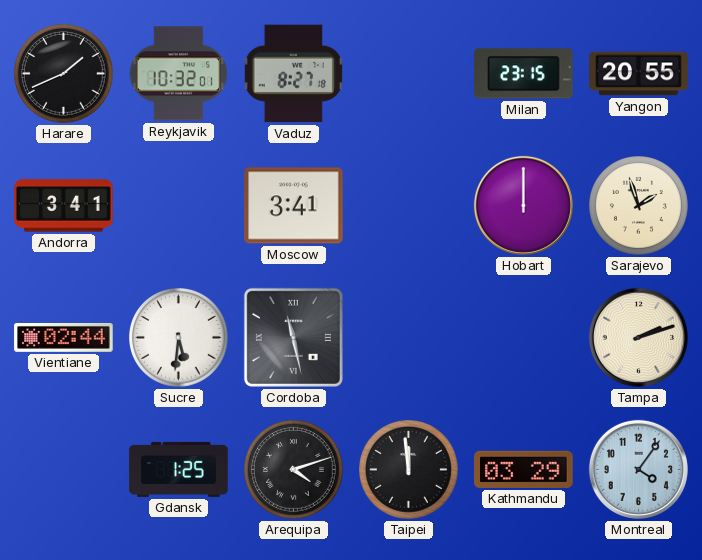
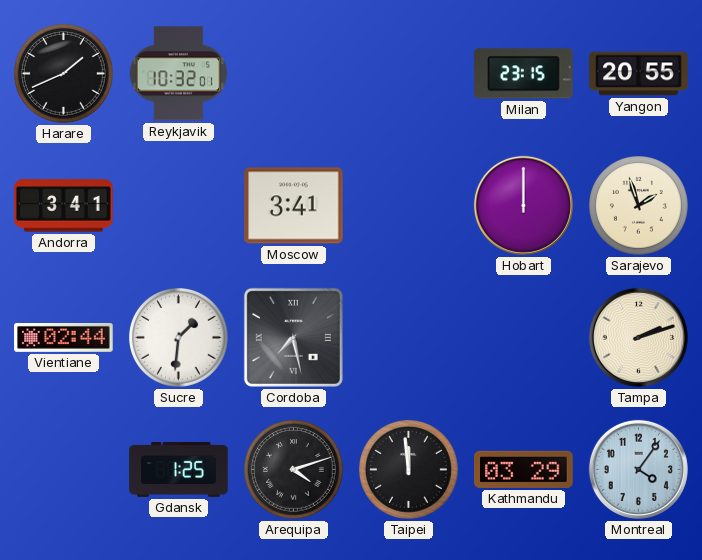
Vaduz: 8:27 -> none
Sucre: 5:31 -> 1:31
Cordoba: 11:28 -> 7:28
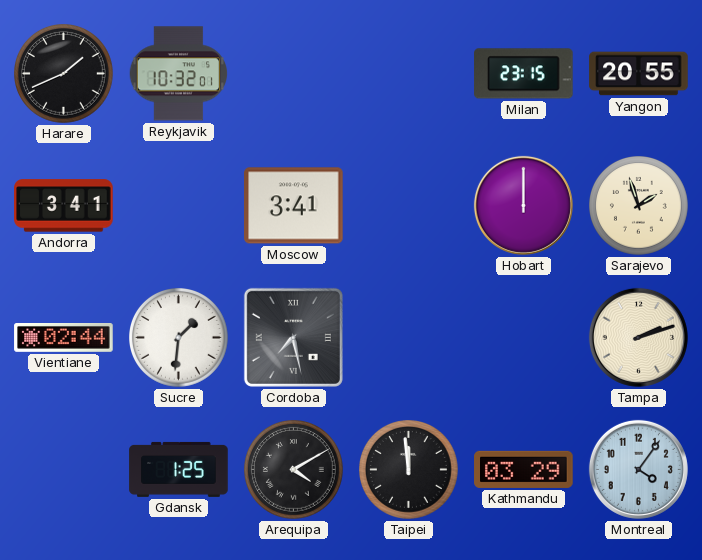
Arequipa: 4:12 -> 4:10
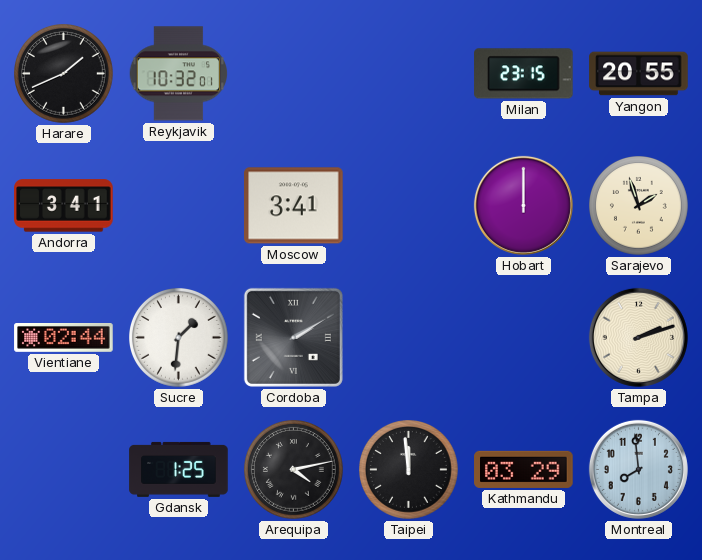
Cordoba: 7:28 -> 2:10
Arequipa: 4:10 -> 4:13
Montreal: 4:06 -> 7:59
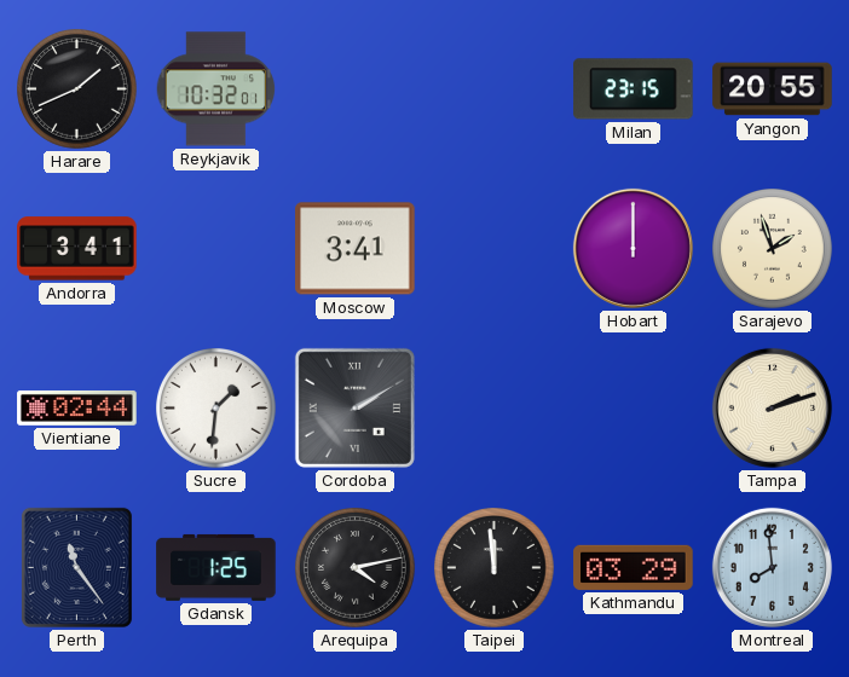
Perth: none -> 11:24
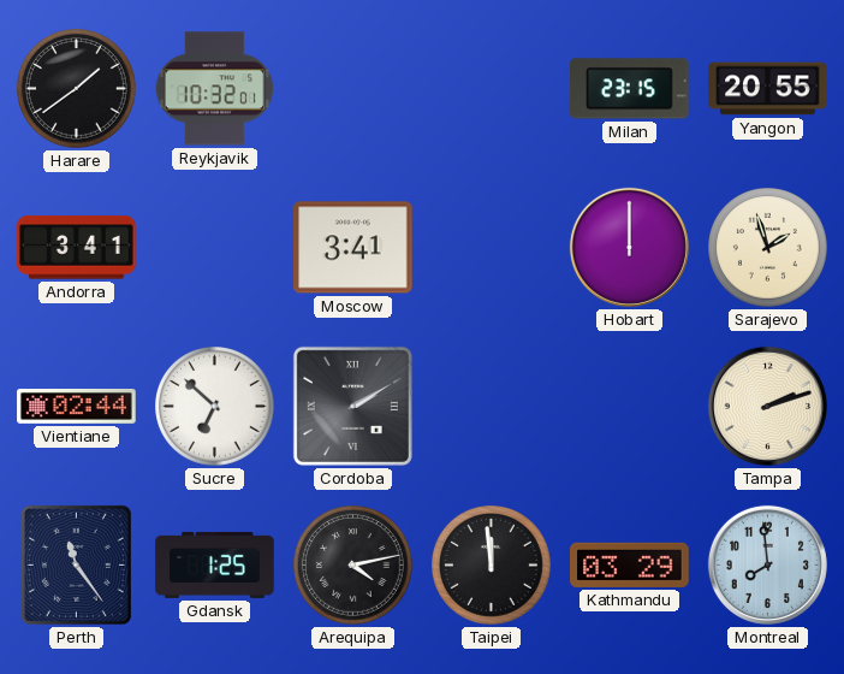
Harare: 1:41 -> 1:39
Sucre: 1:31 -> 6:52
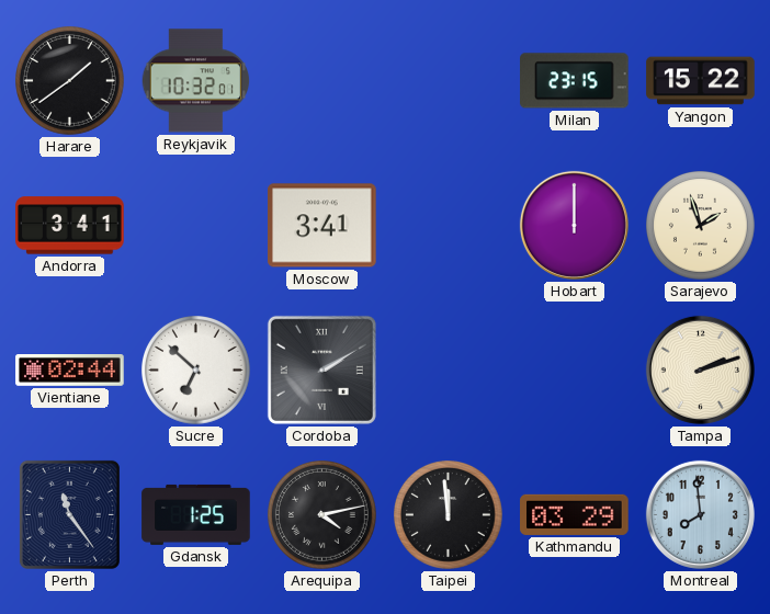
Yangon: 20:55 -> 15:22
